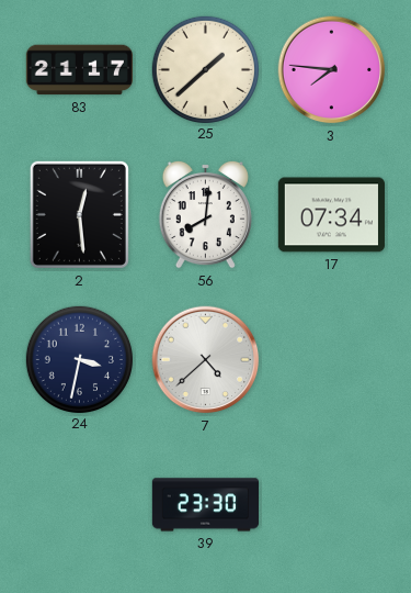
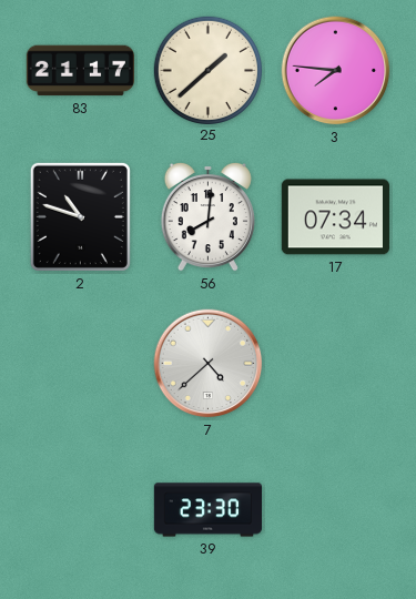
2: 12:29 -> 10:48
24: 3:32 -> none
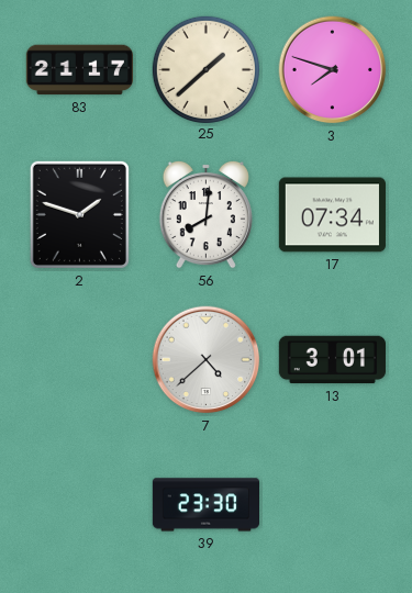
3: 7:46 -> 7:48
2: 10:48 -> 1:48
13: none -> 3:01
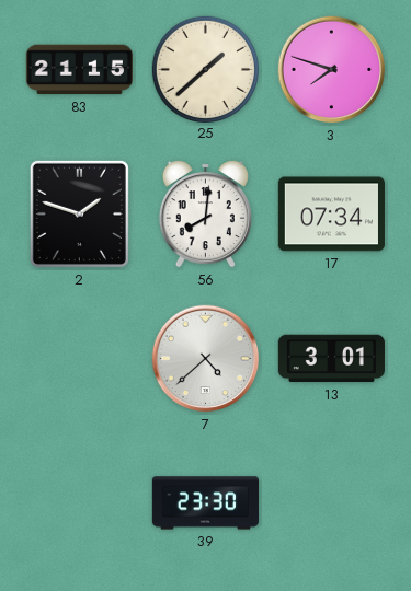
83: 21:17 -> 21:15
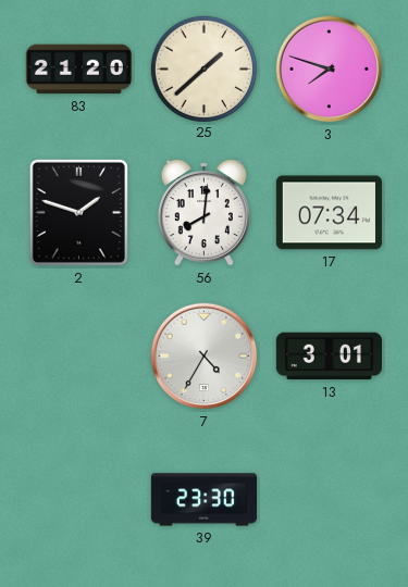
83: 21:15 -> 21:20
7: 4:38 -> 4:35
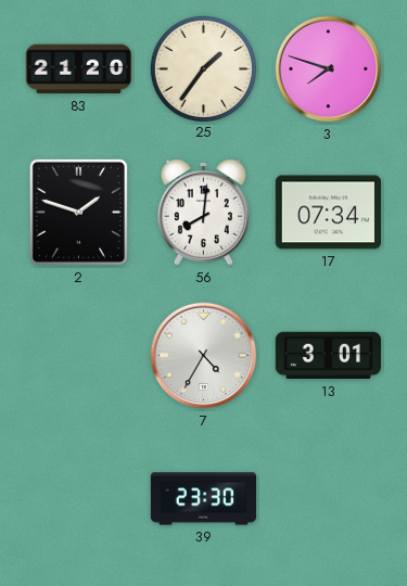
25: 1:38 -> 1:36
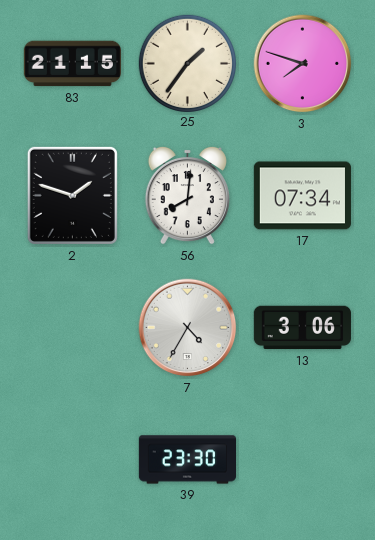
83: 21:20 -> 21:15
13: 3:01 -> 3:06
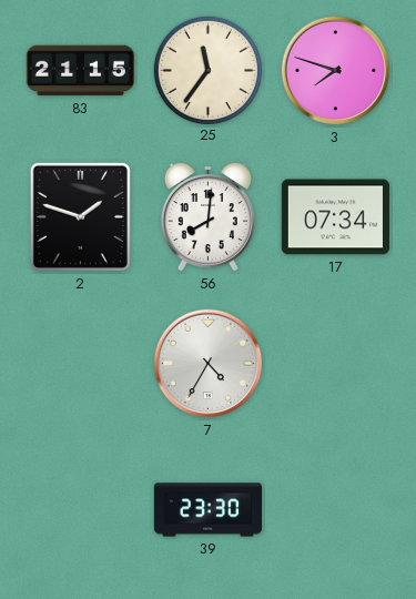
25: 1:36 -> 11:36
13: 3:06 -> none
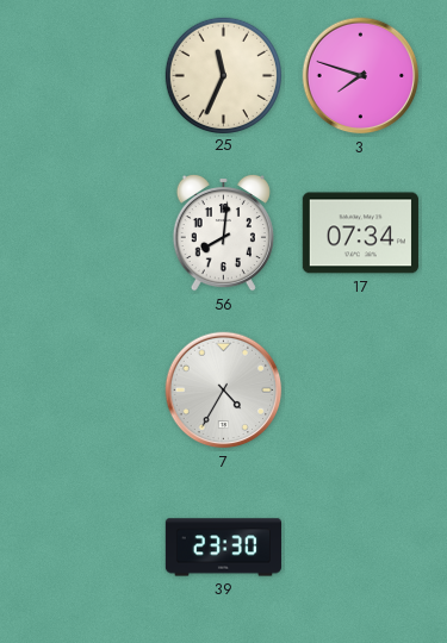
83: 21:15 -> none
25: 11:36 -> 11:34
2: 1:48 -> none
